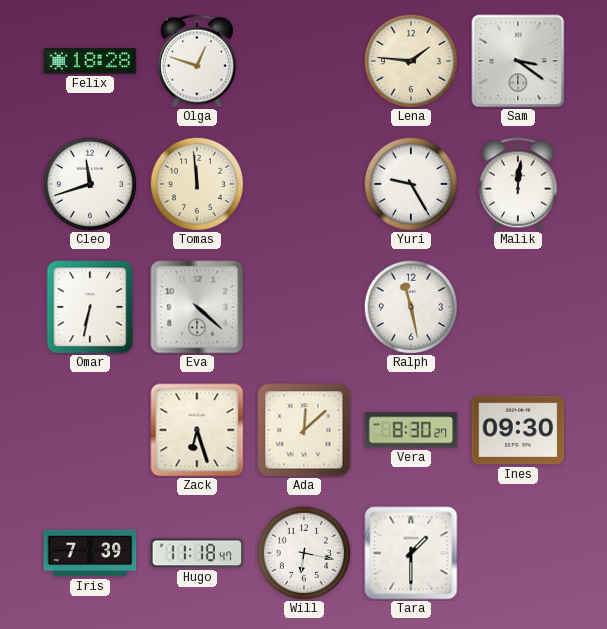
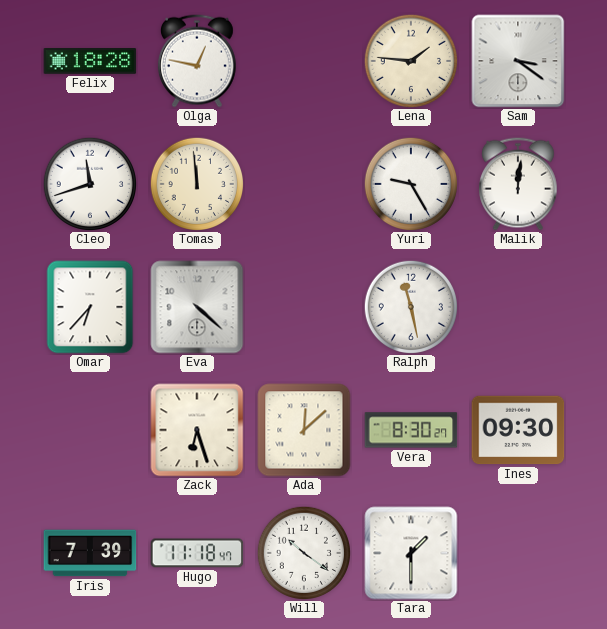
Olga: 12:48 -> 12:47
Omar: 6:32 -> 6:37
Will: 6:17 -> 10:21
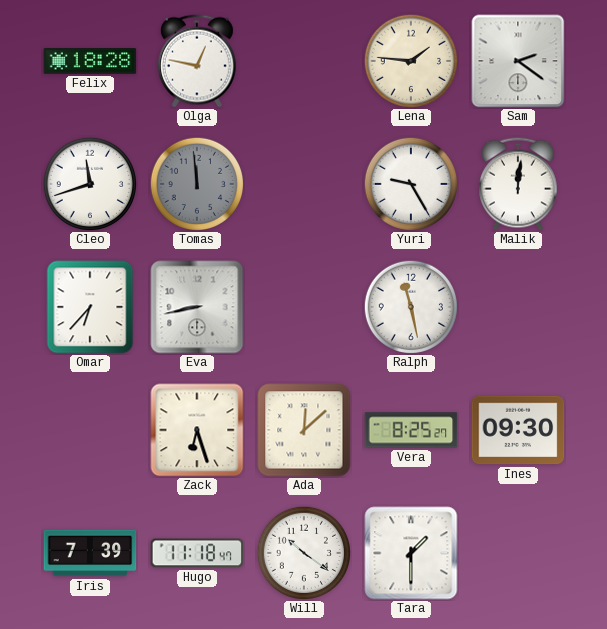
Sam: 3:21 -> 2:21
Tomas dial: cream -> grey
Eva: 4:22 -> 8:43
Vera: 8:30 -> 8:25
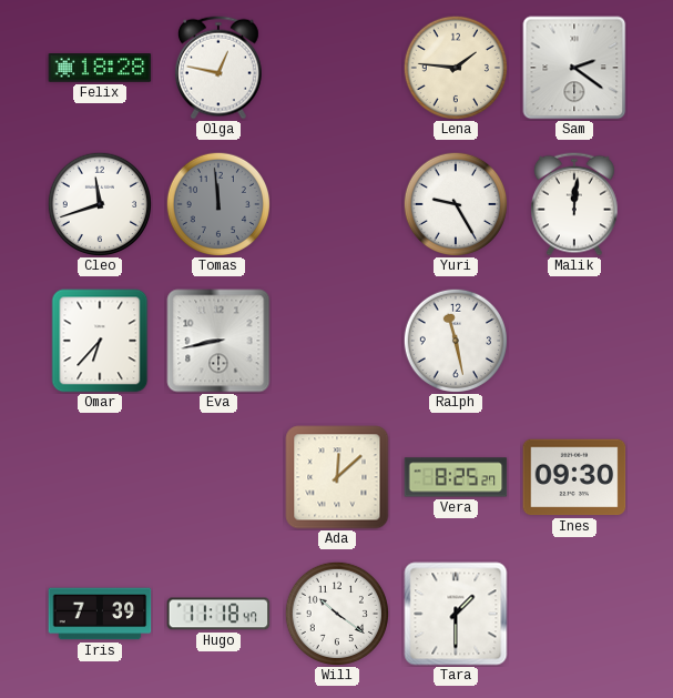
Zack: 6:27 -> none
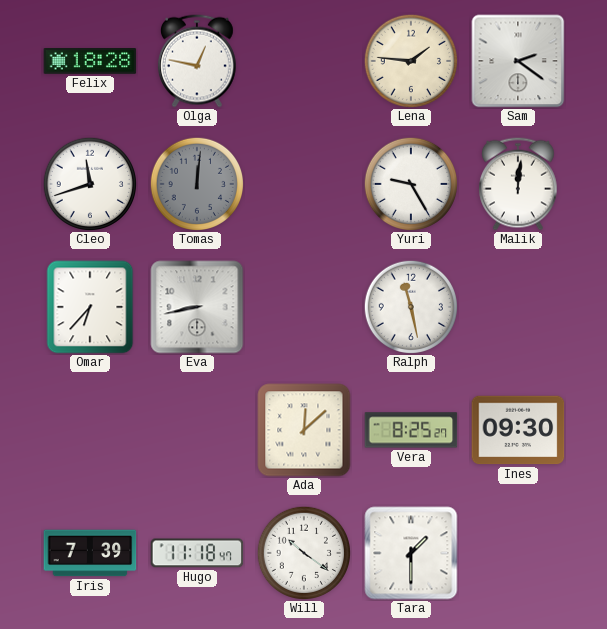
Tomas: 11:59 -> 12:01
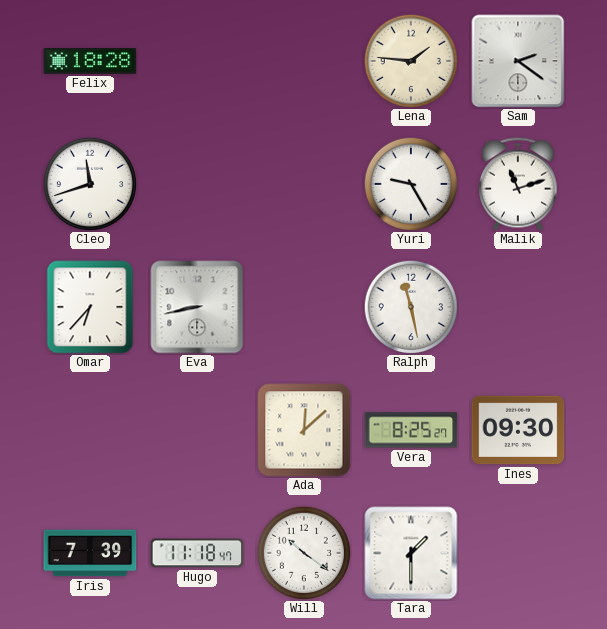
Olga: 12:47 -> none
Tomas: 12:01 -> none
Malik: 12:01 -> 11:12
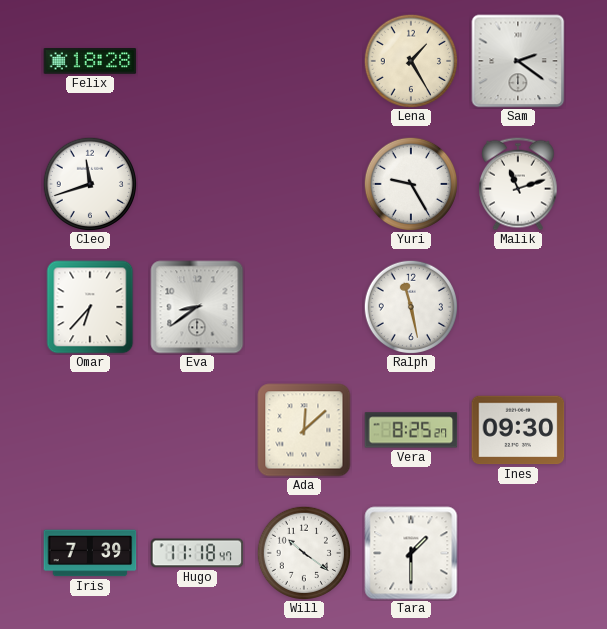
Lena: 1:46 -> 1:25
Eva: 8:43 -> 8:39
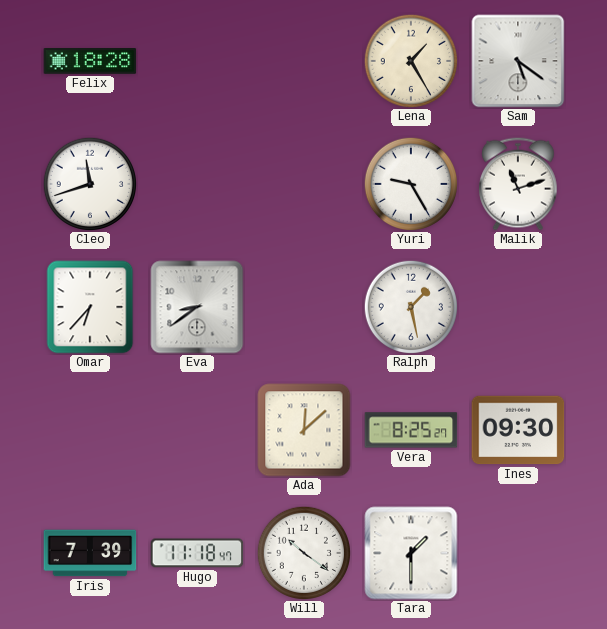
Sam: 2:21 -> 5:21
Ralph: 11:28 -> 1:28
